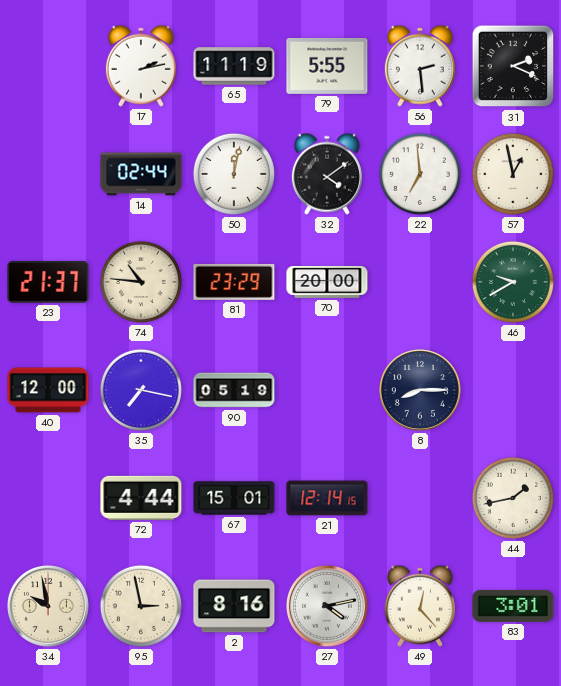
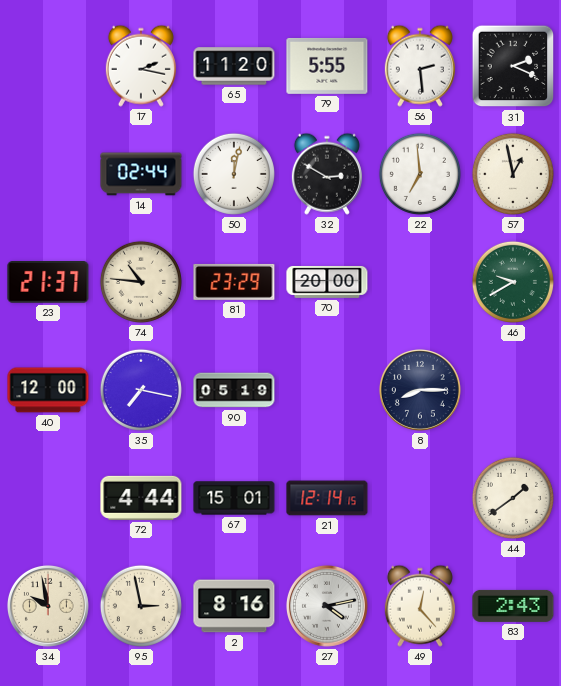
17: 2:13 -> 2:17
65: 11:19 -> 11:20
32: 4:09 -> 2:50
44: 1:43 -> 1:39
83: 3:01 -> 2:43
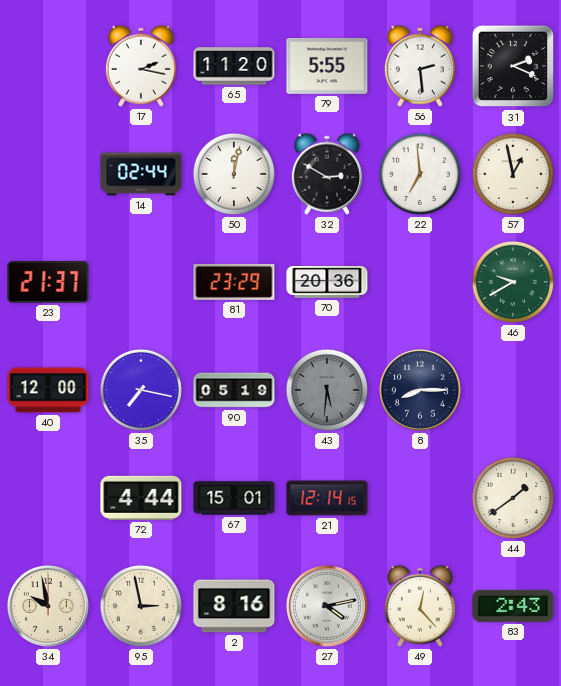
74: 10:46 -> none
70: 20:00 -> 20:36
43: none -> 5:31
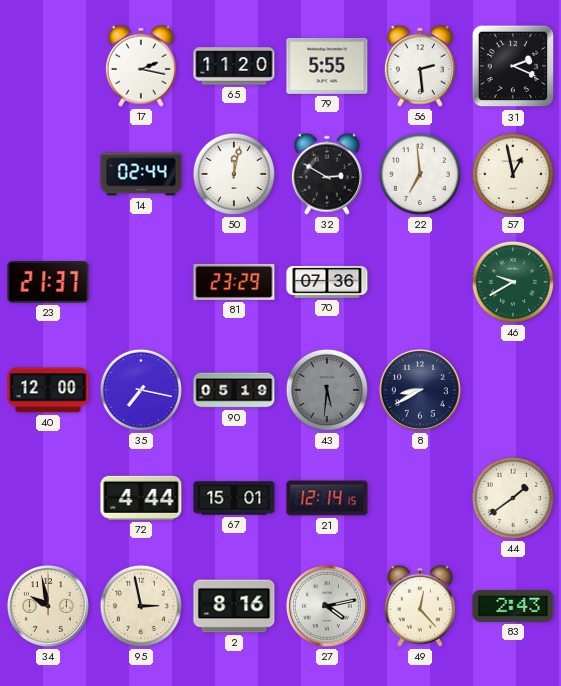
70: 20:36 -> 07:36
8: 8:15 -> 8:40
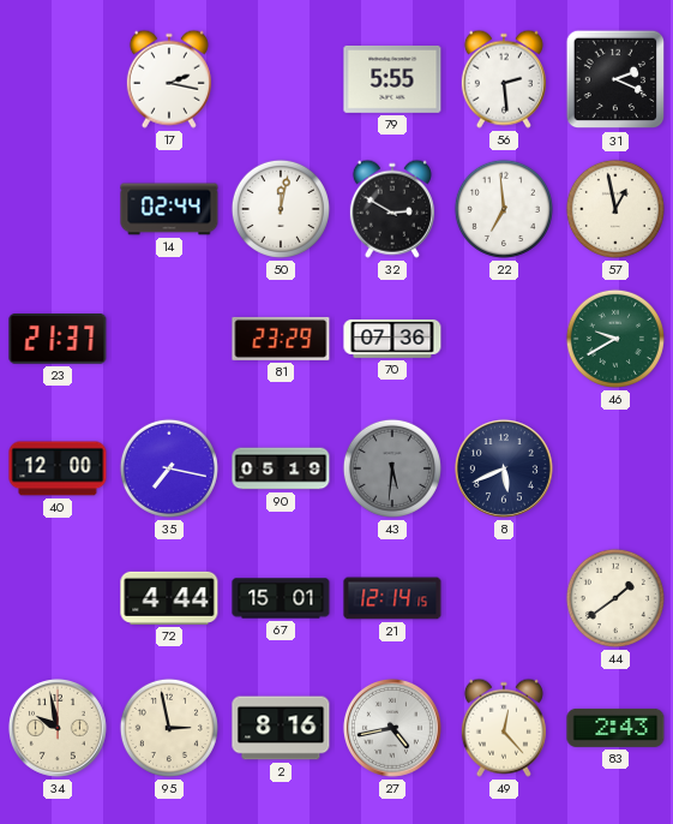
65: 11:20 -> none
8: 8:40 -> 5:41
27: 4:13 -> 4:43
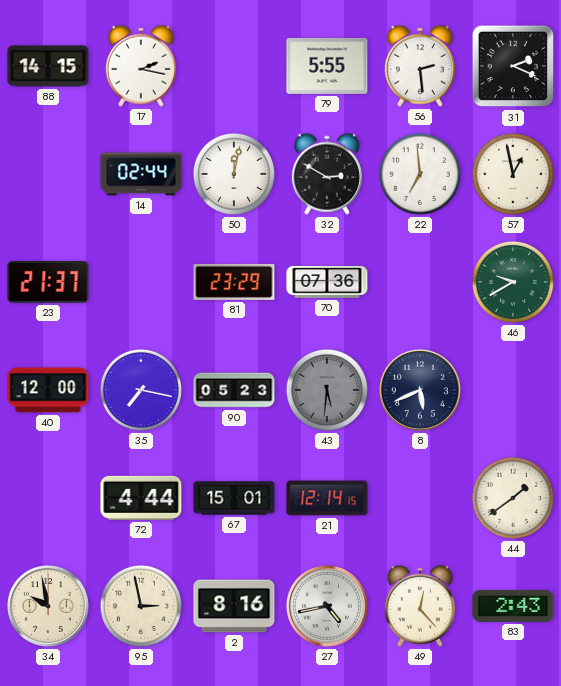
88: none -> 14:15
90: 05:19 -> 05:23
